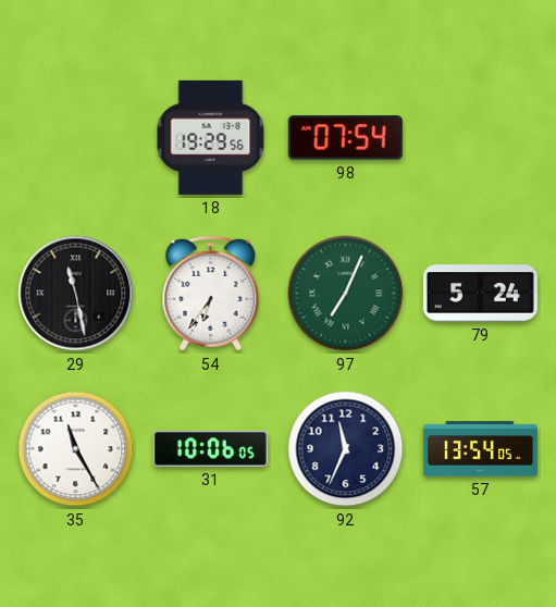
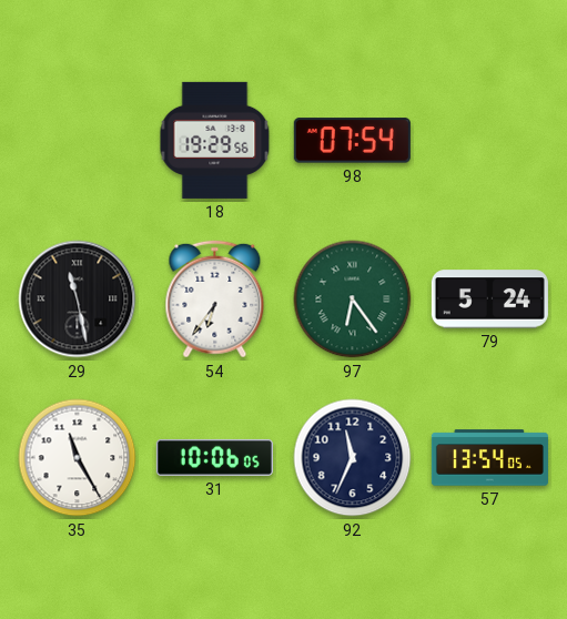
97: 7:04 -> 6:24
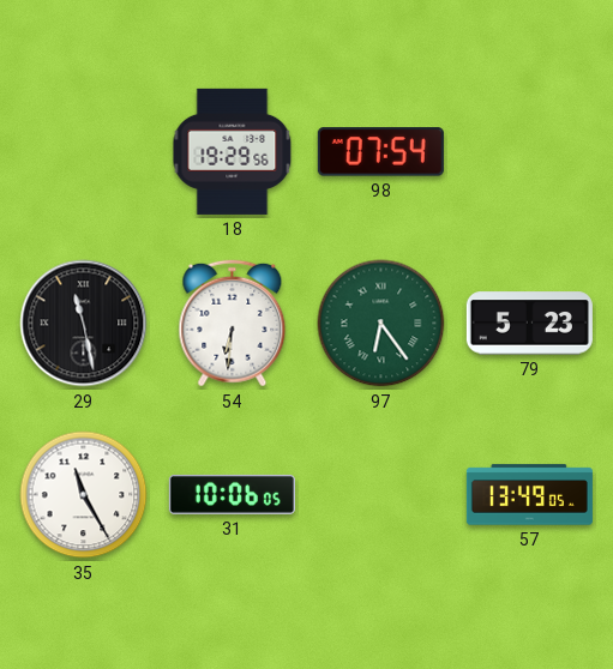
54: 6:36 -> 6:31
79: 5:24 -> 5:23
92: 11:34 -> none
57: 13:54 -> 13:49
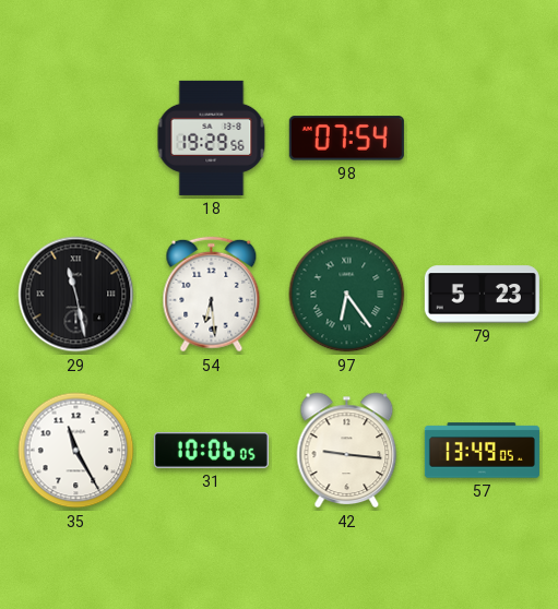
54: 6:31 -> 6:29
42: none -> 9:16
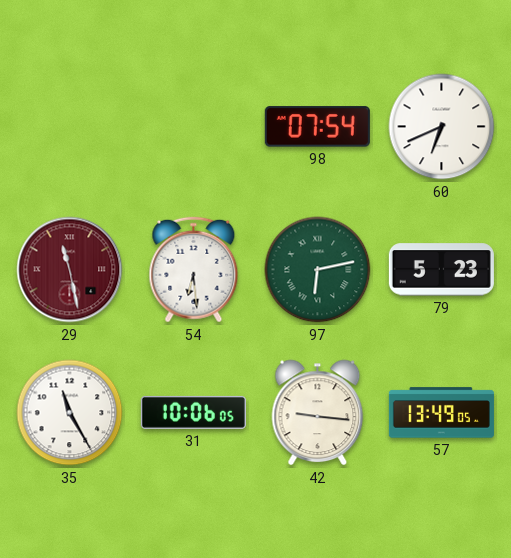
18: 19:29 -> none
60: none -> 6:41
29 dial: black -> burgundy
97: 6:24 -> 6:13
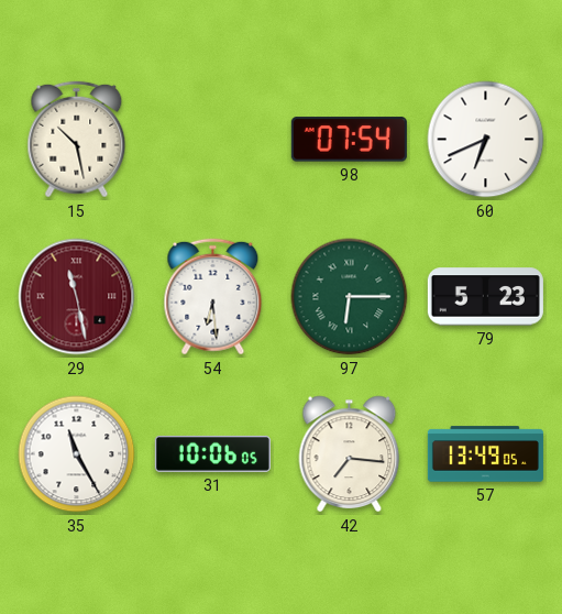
15: none -> 10:28
97: 6:13 -> 6:15
42: 9:16 -> 7:16
